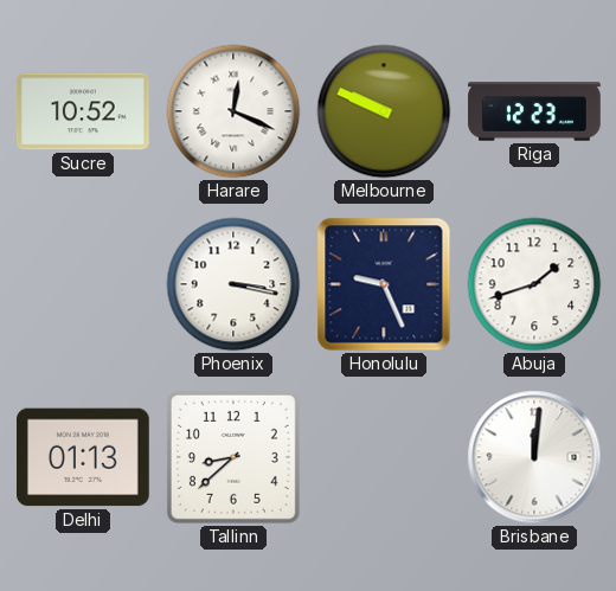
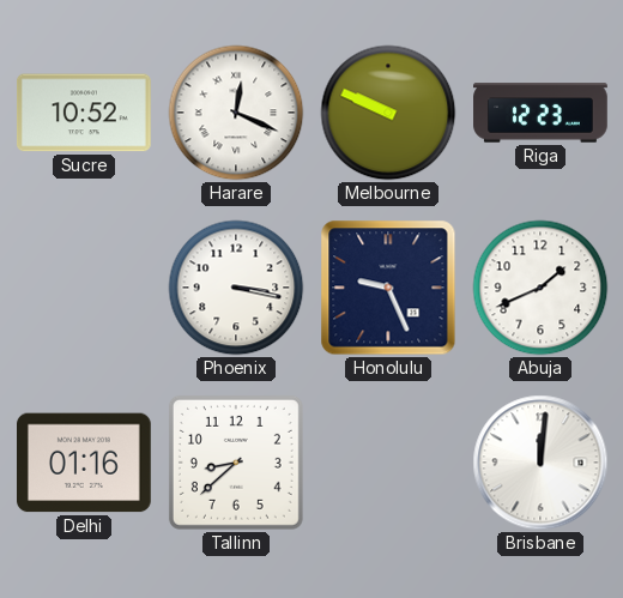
Abuja: 1:42 -> 1:41
Delhi: 01:13 -> 01:16
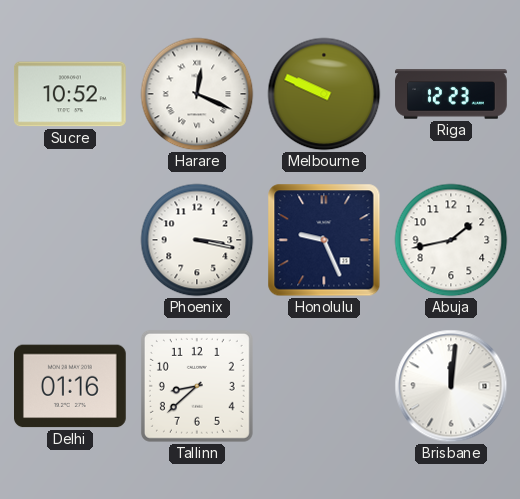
Abuja: 1:41 -> 1:43
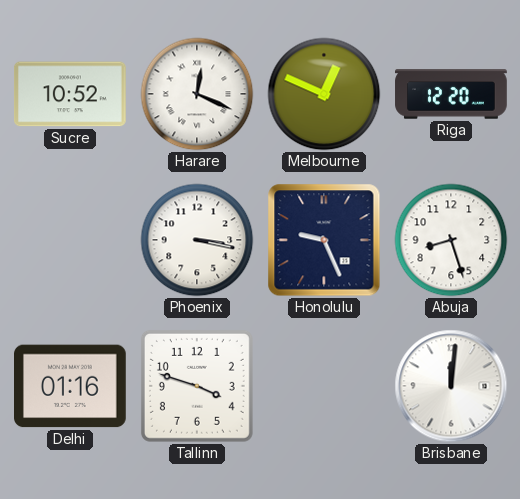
Melbourne: 9:49 -> 12:49
Riga: 12:23 -> 12:20
Abuja: 1:43 -> 8:27
Tallinn: 8:38 -> 3:48
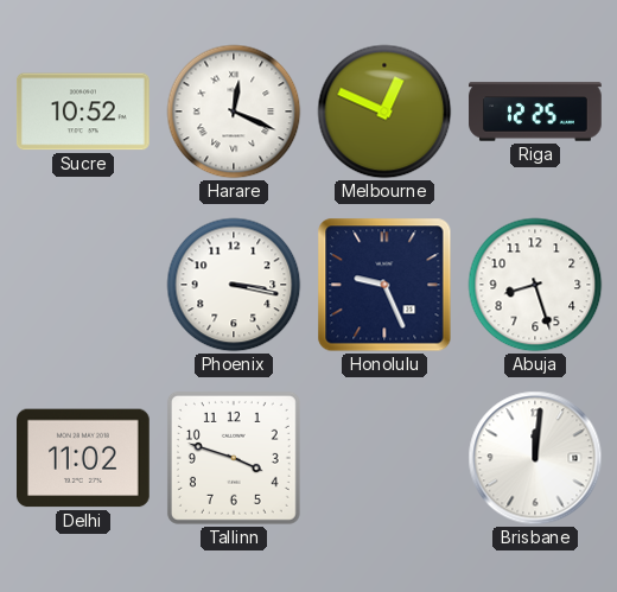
Riga: 12:20 -> 12:25
Delhi: 01:16 -> 11:02
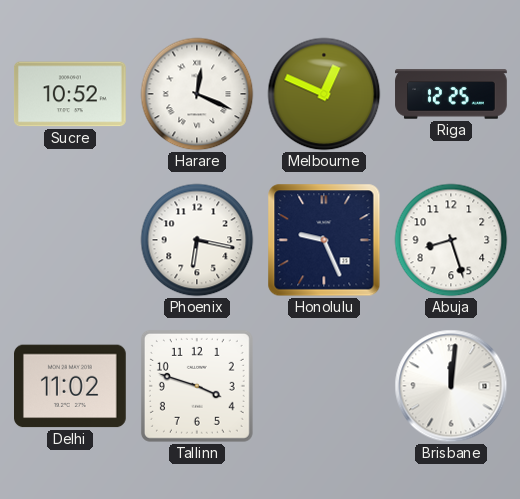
Phoenix: 3:17 -> 6:17
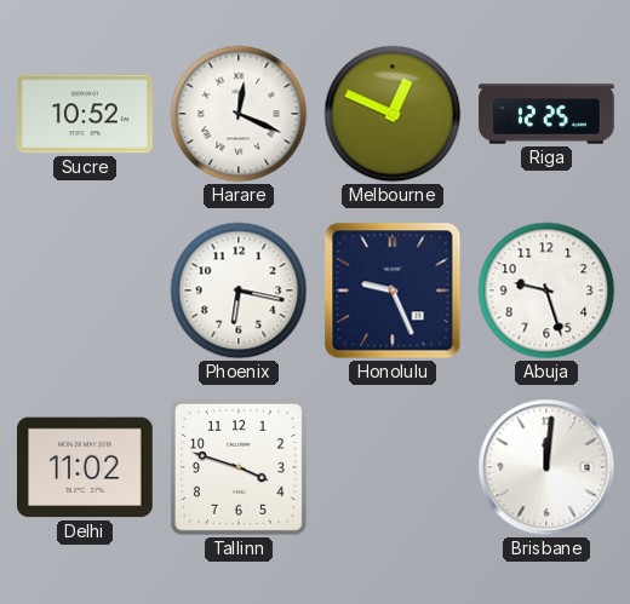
Abuja: 8:27 -> 9:27
